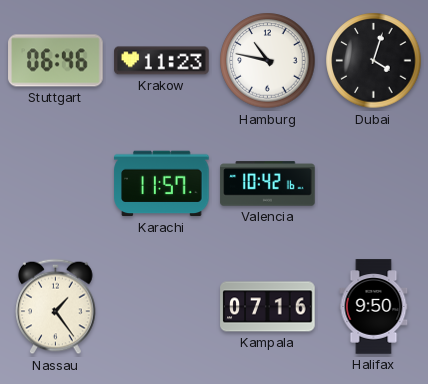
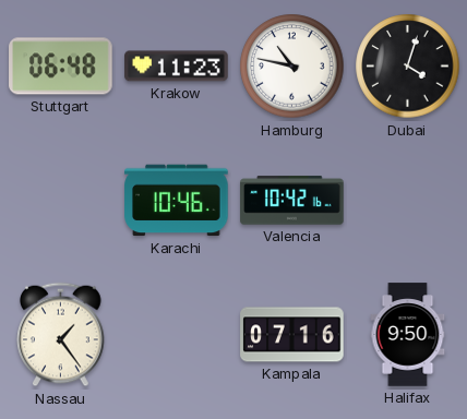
Stuttgart: 06:46 -> 06:48
Karachi: 11:57 -> 10:46
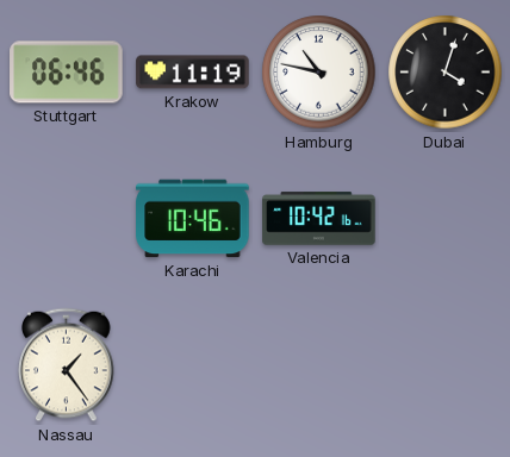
Stuttgart: 06:48 -> 06:46
Krakow: 11:23 -> 11:19
Kampala: 07:16 -> none
Halifax: 9:50 -> none
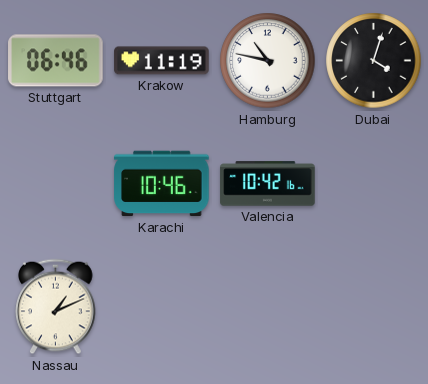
Nassau: 1:24 -> 1:11
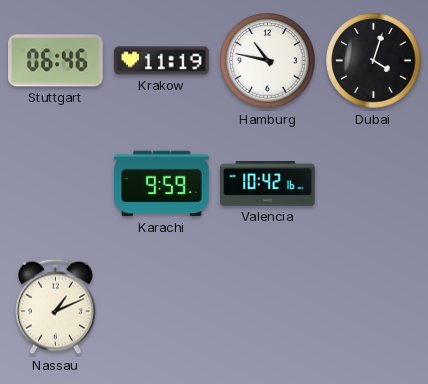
Karachi: 10:46 -> 9:59
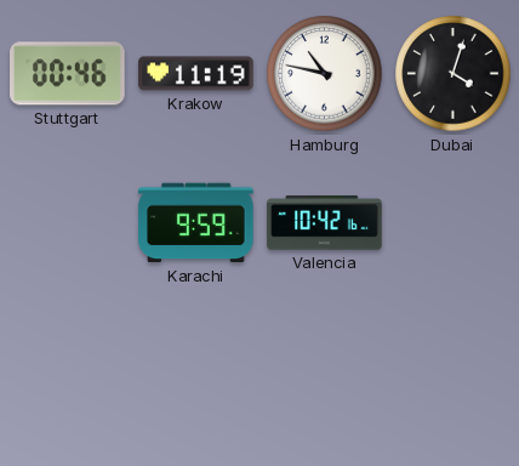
Stuttgart: 06:46 -> 00:46
Nassau: 1:11 -> none
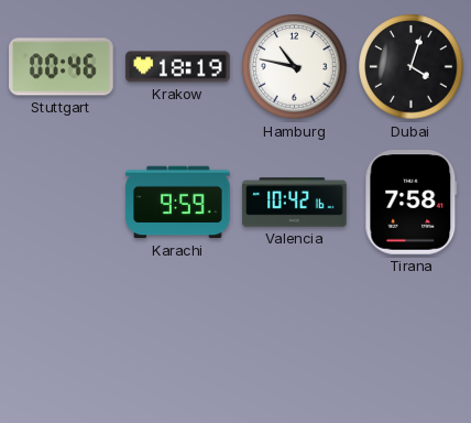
Krakow: 11:19 -> 18:19
Tirana: none -> 7:58
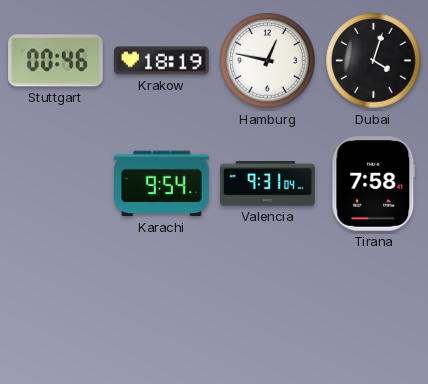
Hamburg: 10:47 -> 12:47
Karachi: 9:59 -> 9:54
Valencia: 10:42 -> 9:31
